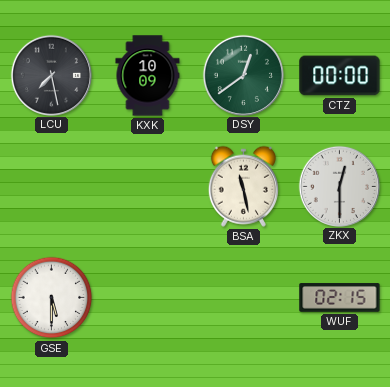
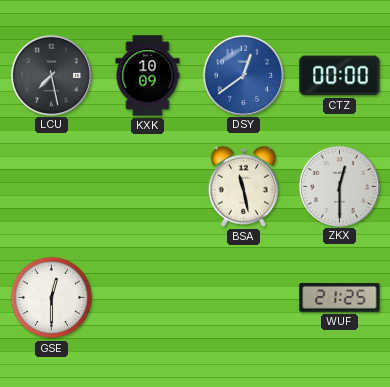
DSY dial: green -> blue
GSE: 5:30 -> 12:30
WUF: 02:15 -> 21:25
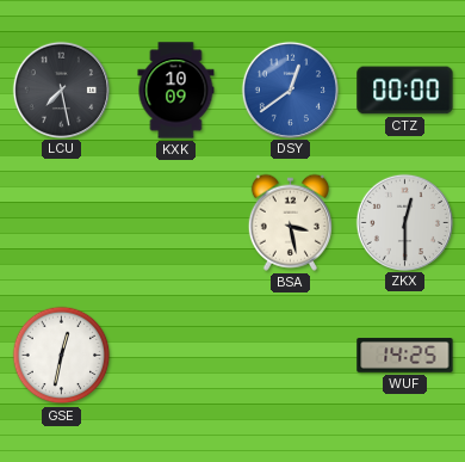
BSA: 11:28 -> 3:28
GSE: 12:30 -> 12:32
WUF: 21:25 -> 14:25
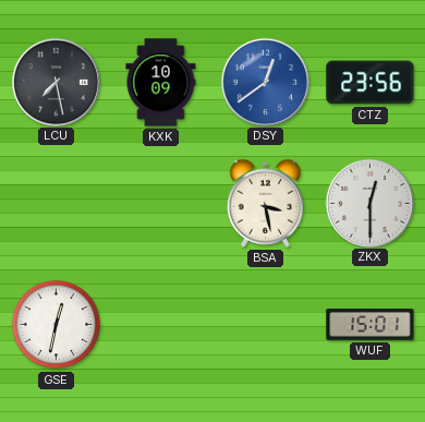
CTZ: 00:00 -> 23:56
WUF: 14:25 -> 15:01
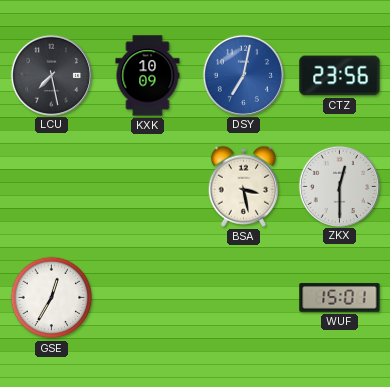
DSY: 12:39 -> 7:02
GSE: 12:32 -> 12:35
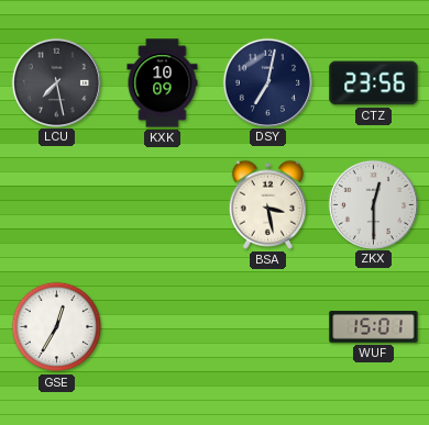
DSY dial: blue -> navy
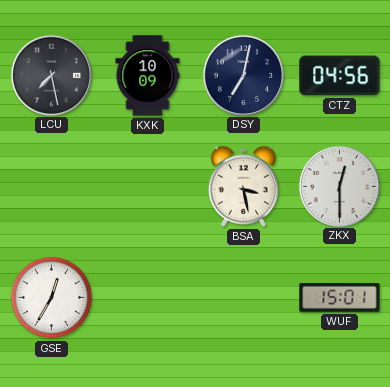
CTZ: 23:56 -> 04:56
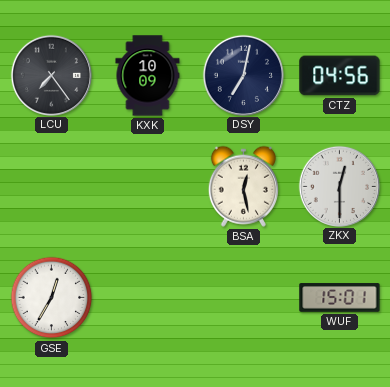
LCU: 7:28 -> 7:24
BSA: 3:28 -> 12:28
